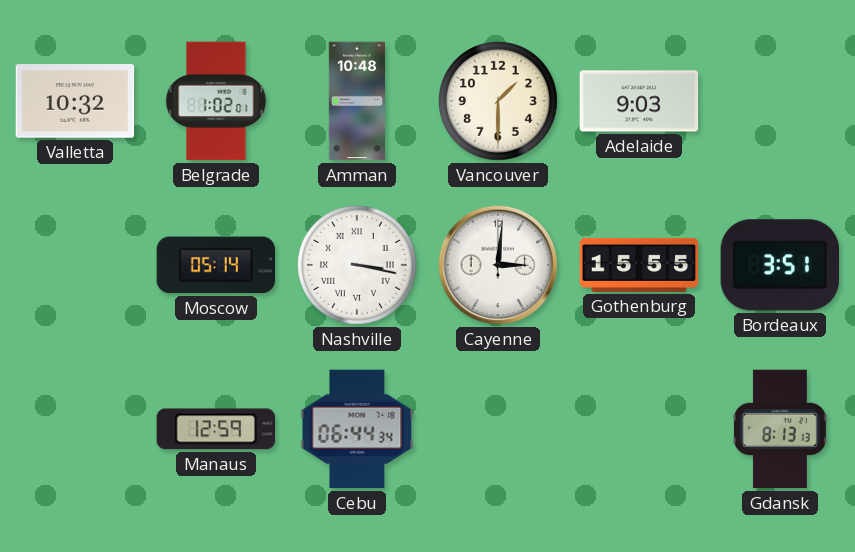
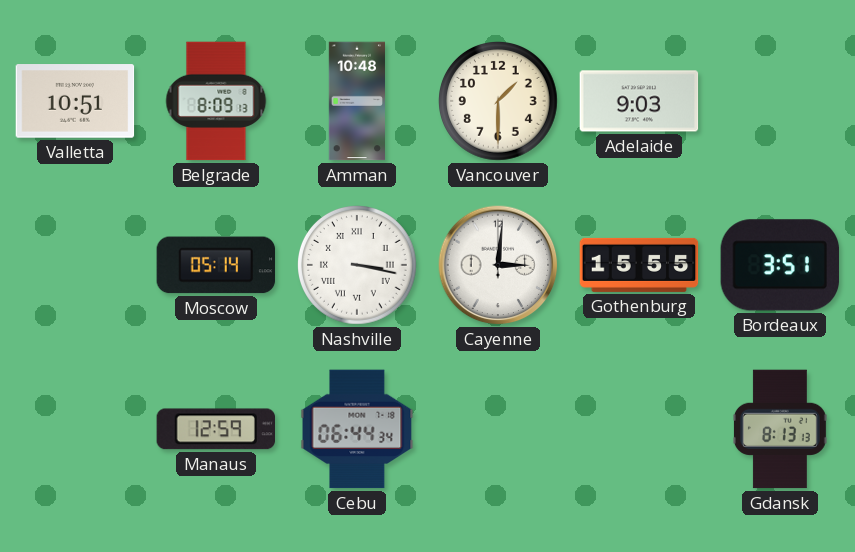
Valletta: 10:32 -> 10:51
Belgrade: 1:02 -> 8:09
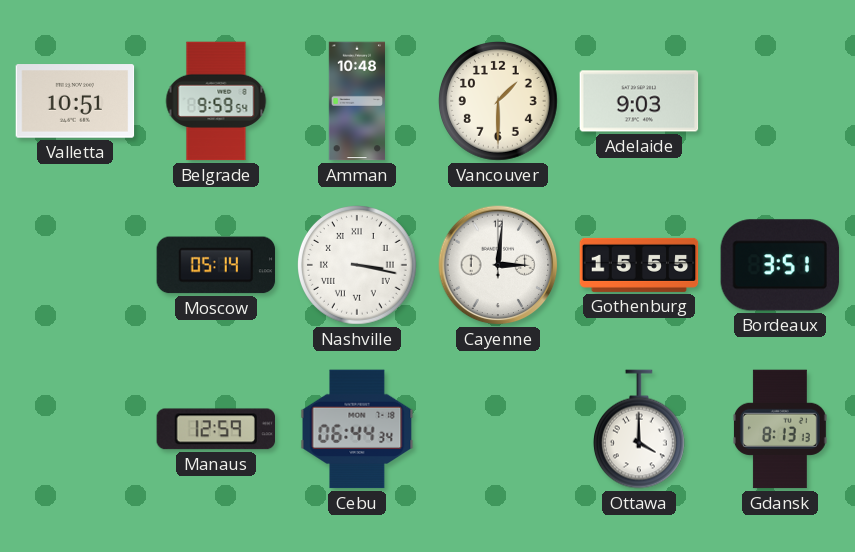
Belgrade: 8:09 -> 9:59
Ottawa: none -> 4:00
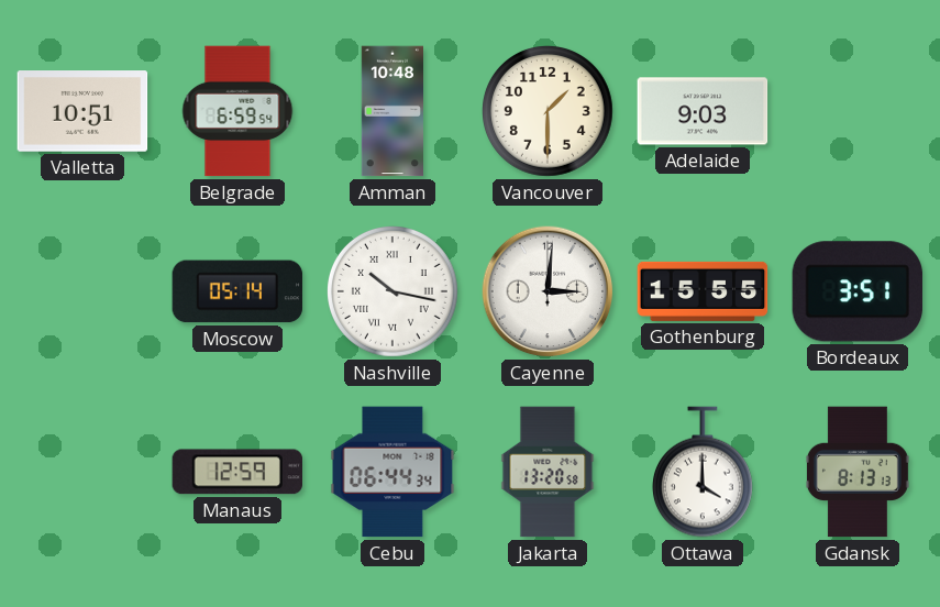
Belgrade: 9:59 -> 6:59
Nashville: 3:17 -> 10:17
Jakarta: none -> 13:20
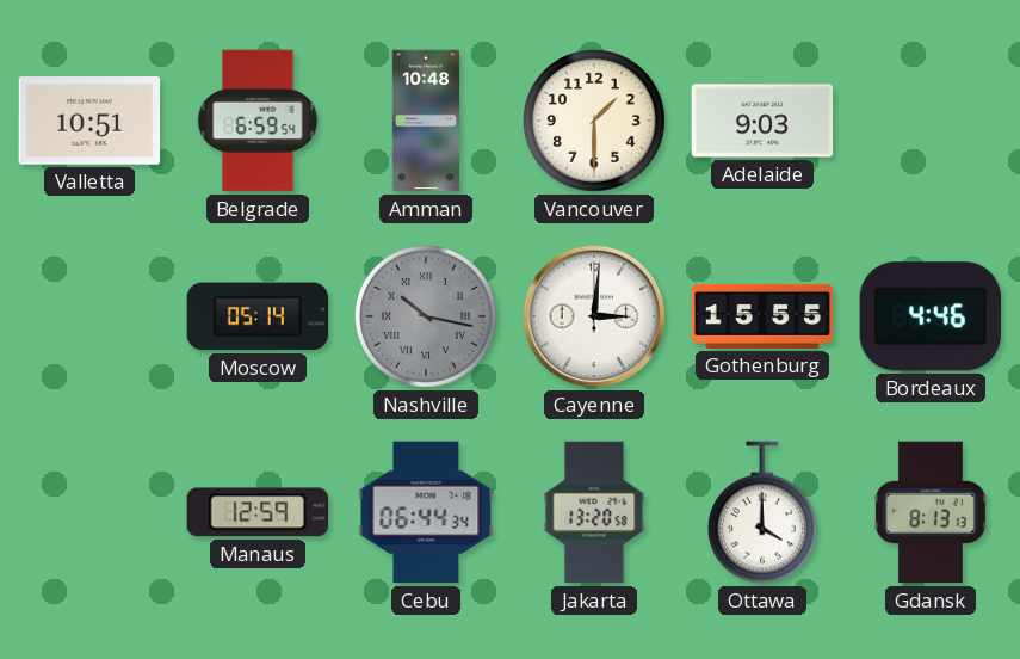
Nashville dial: white -> grey
Bordeaux: 3:51 -> 4:46
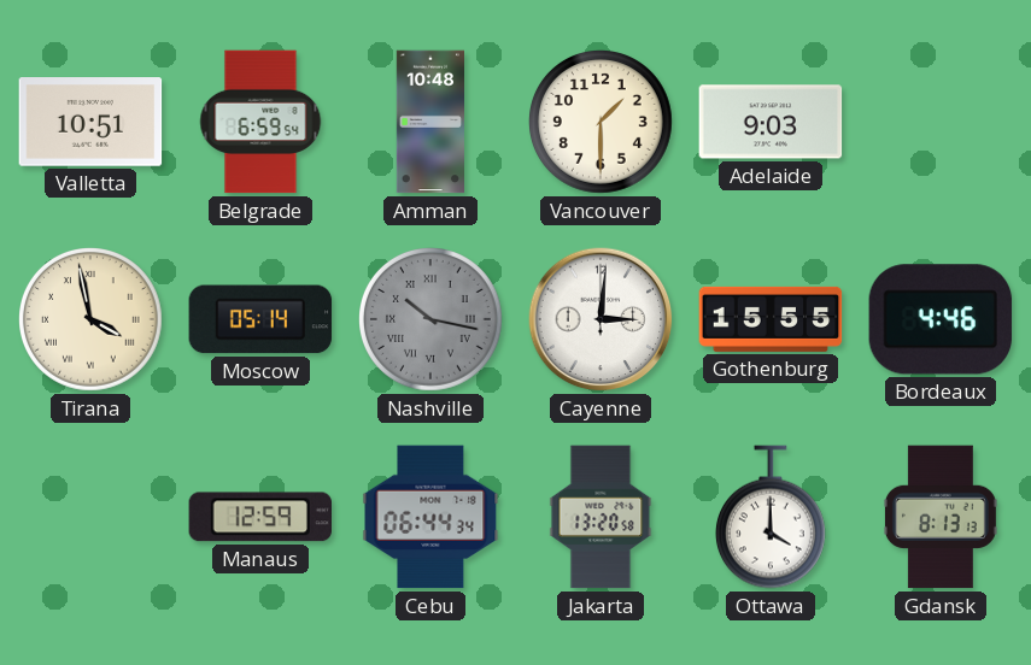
Tirana: none -> 3:58
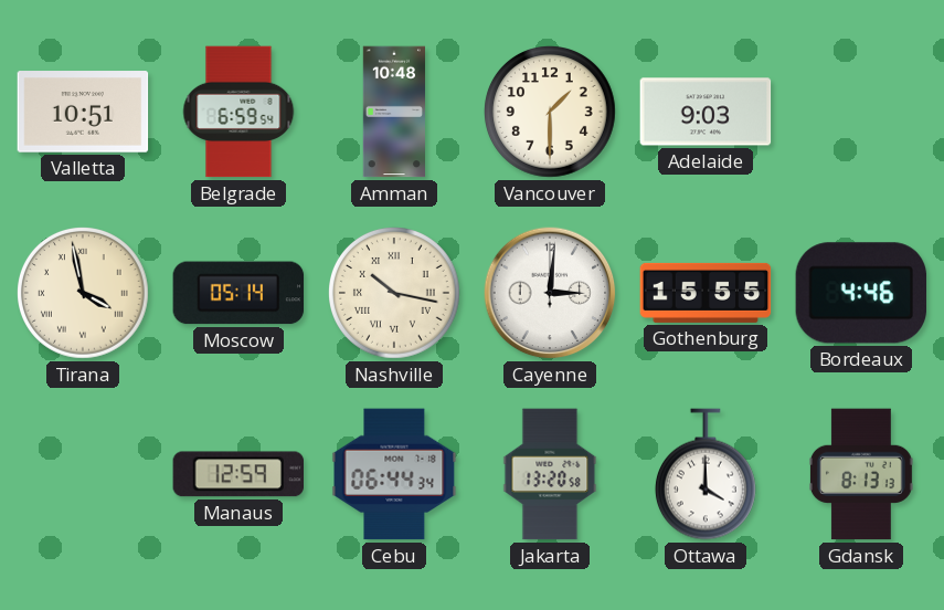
Nashville dial: grey -> cream
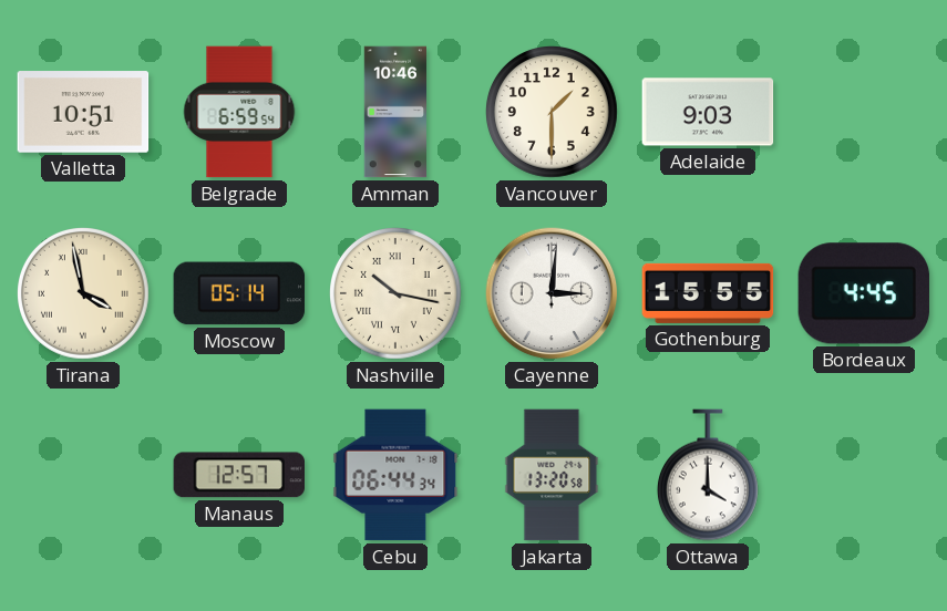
Amman: 10:48 -> 10:46
Bordeaux: 4:46 -> 4:45
Manaus: 12:59 -> 12:57
Gdansk: 8:13 -> none
